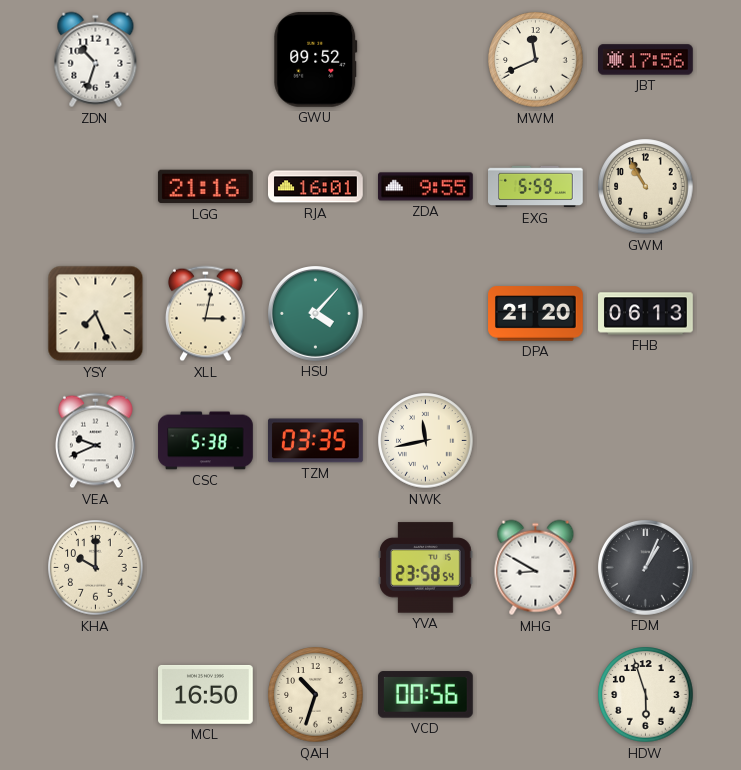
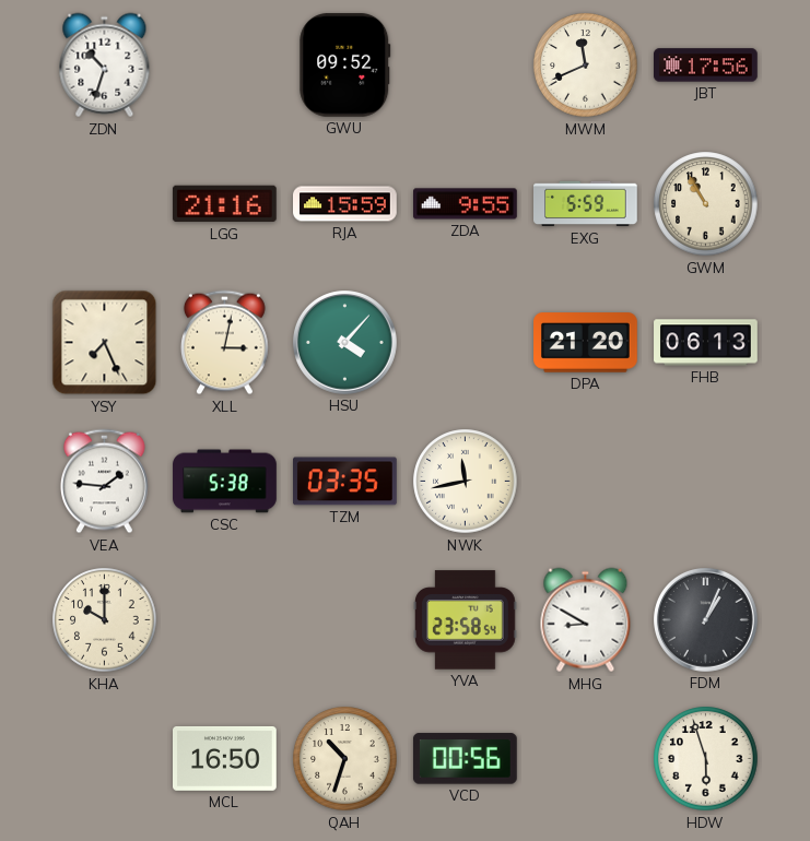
RJA: 16:01 -> 15:59
VEA: 9:41 -> 1:46
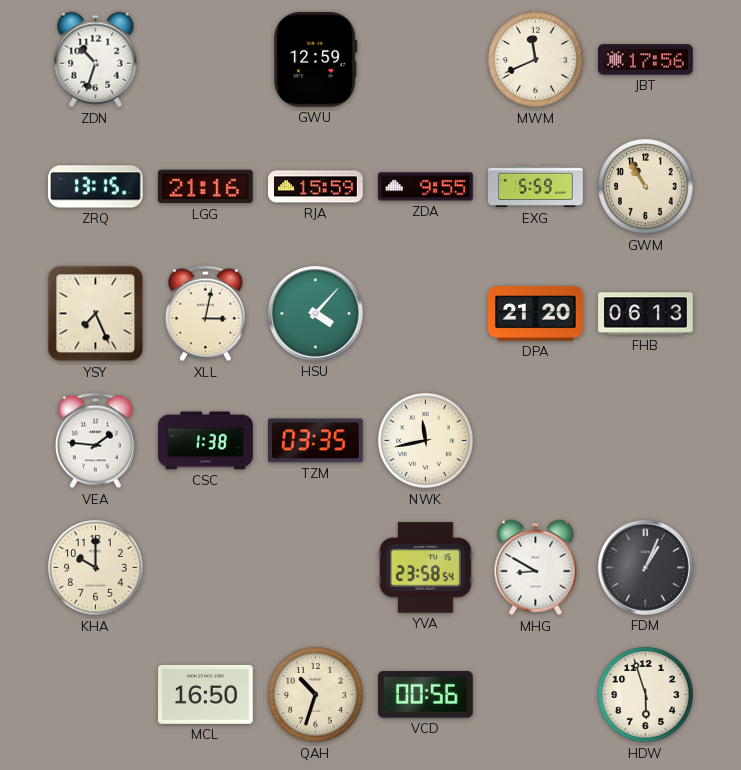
GWU: 09:52 -> 12:59
ZRQ: none -> 13:15
CSC: 5:38 -> 1:38
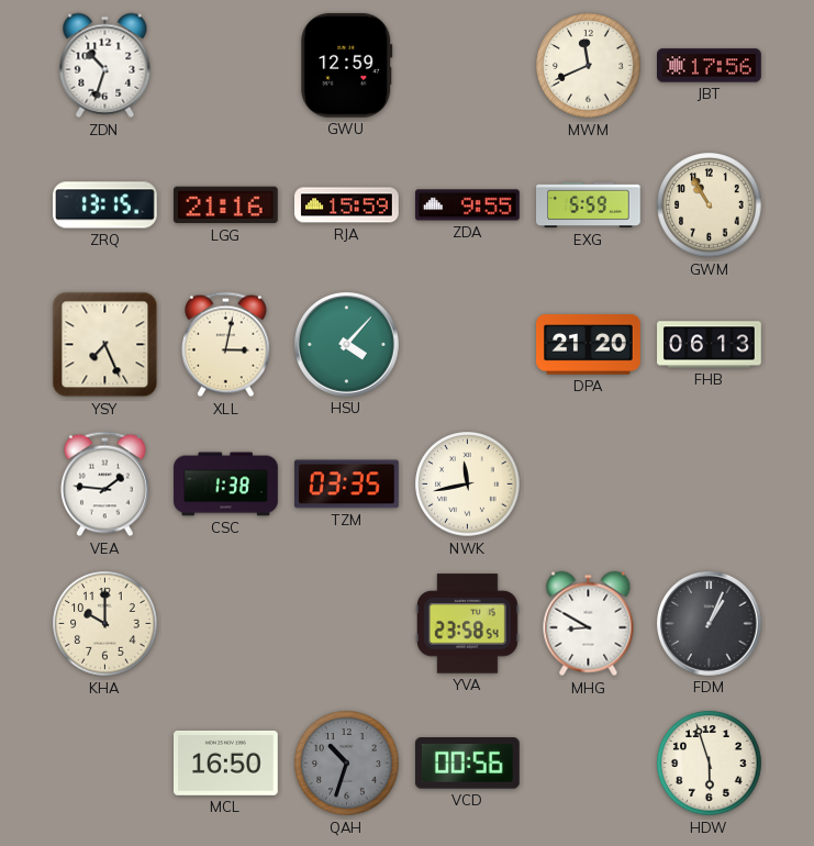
QAH dial: cream -> grey
